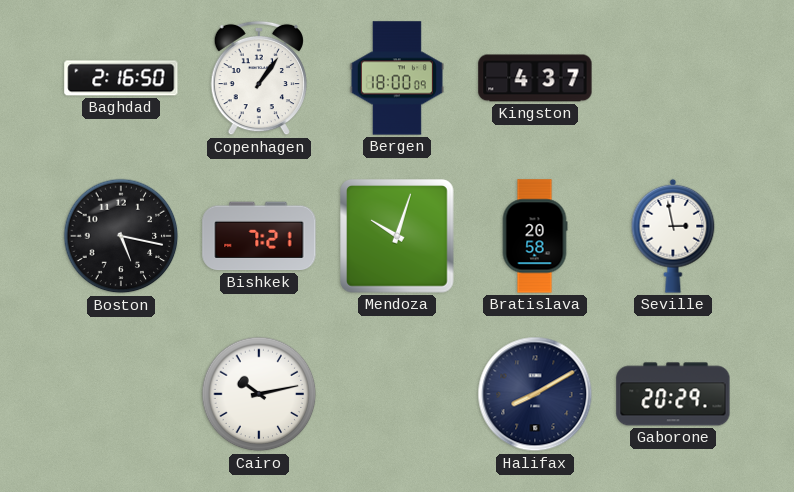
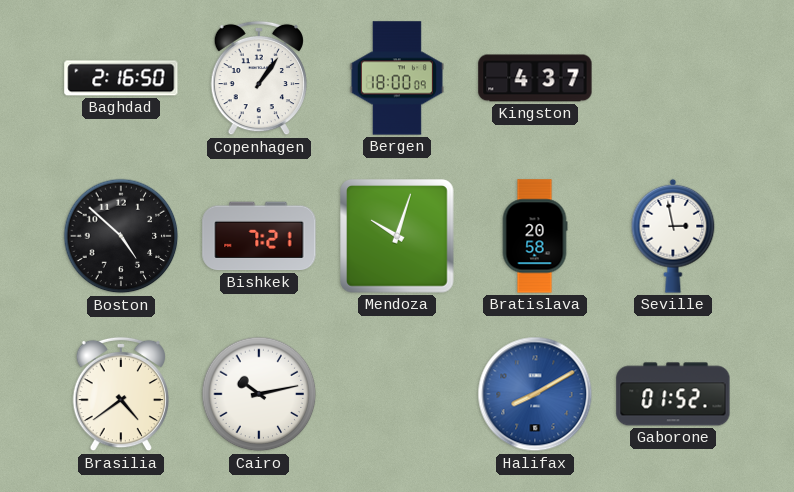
Boston: 5:17 -> 4:52
Brasilia: none -> 4:39
Halifax dial: navy -> blue
Gaborone: 20:29 -> 01:52
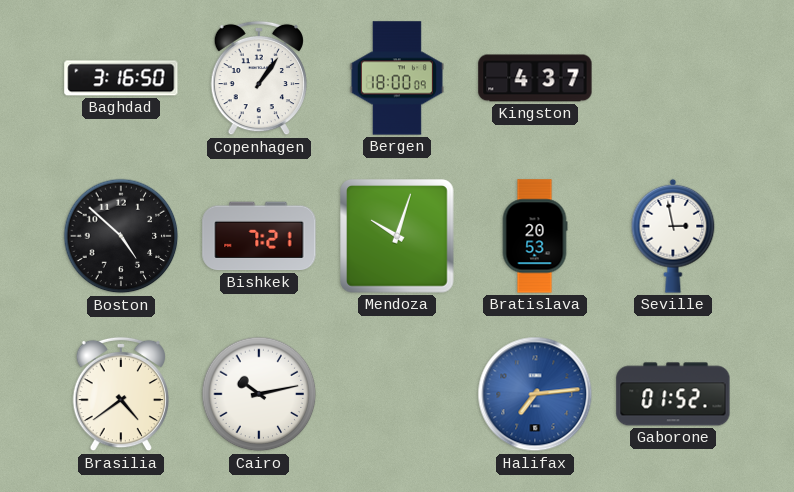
Baghdad: 2:16 -> 3:16
Bratislava: 20:58 -> 20:53
Halifax: 8:10 -> 7:14
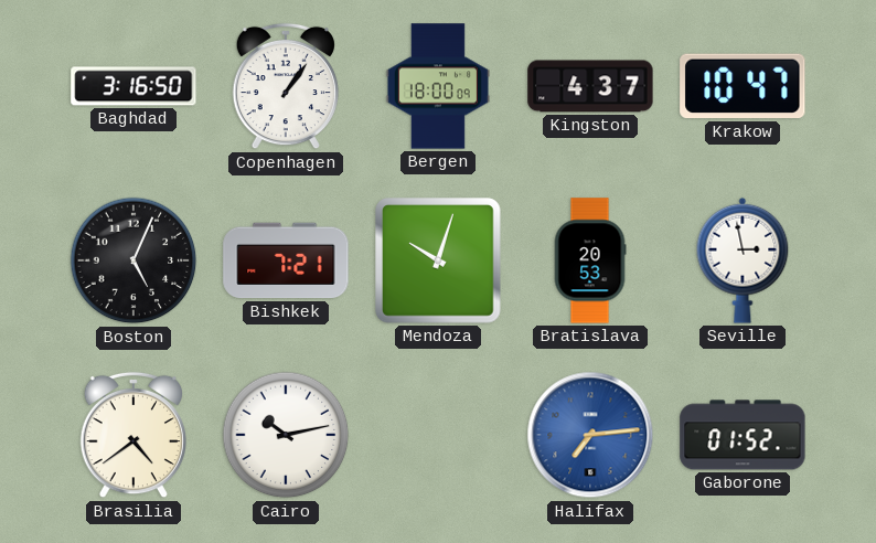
Krakow: none -> 10:47
Boston: 4:52 -> 5:04
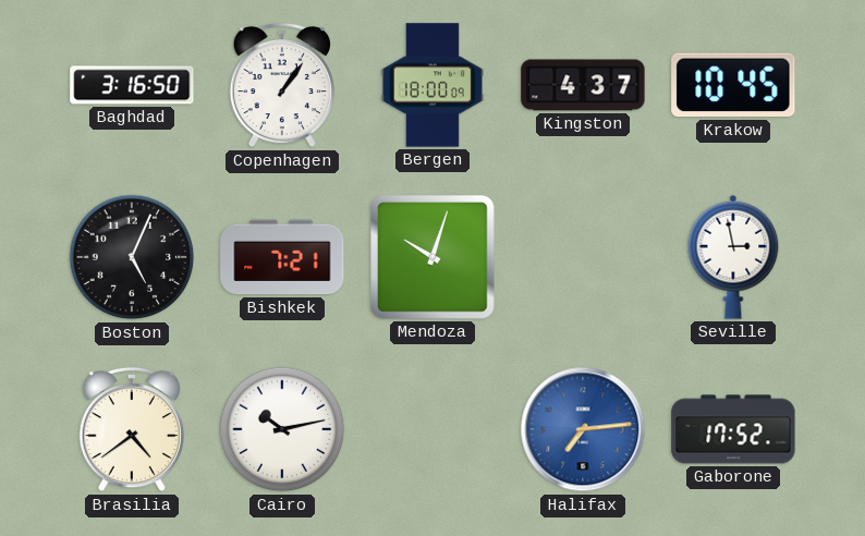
Krakow: 10:47 -> 10:45
Bratislava: 20:53 -> none
Gaborone: 01:52 -> 17:52
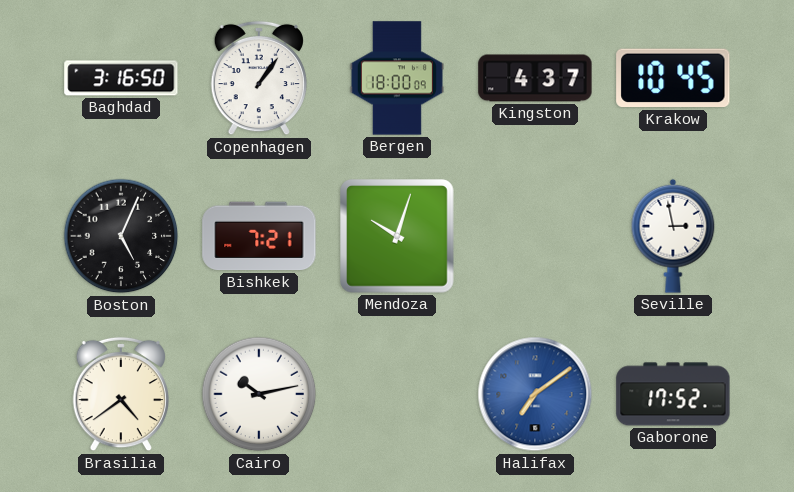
Halifax: 7:14 -> 7:09
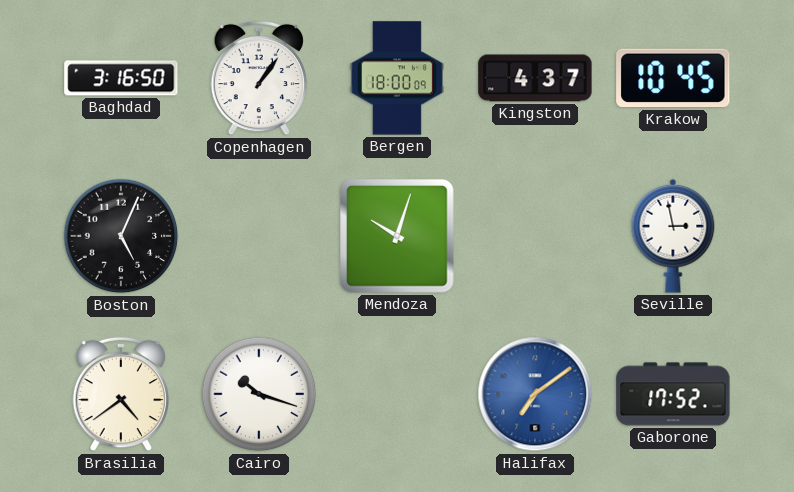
Bishkek: 7:21 -> none
Cairo: 10:13 -> 10:18
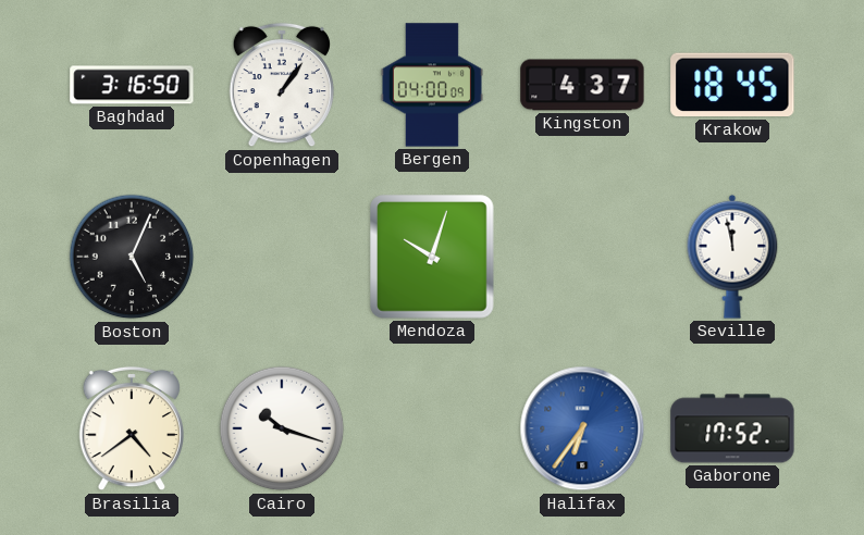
Bergen: 18:00 -> 04:00
Krakow: 10:45 -> 18:45
Seville: 2:58 -> 11:58
Halifax: 7:09 -> 6:36
